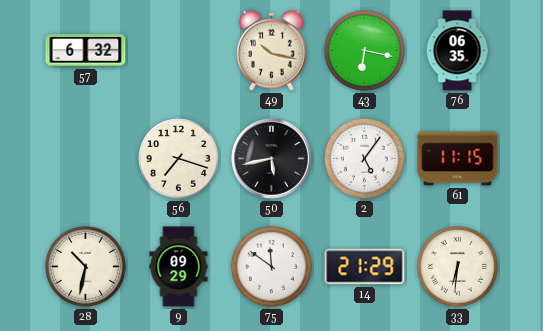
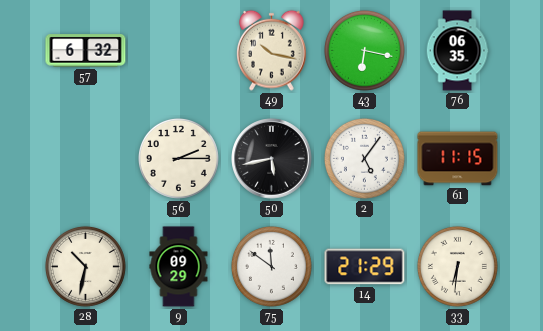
56: 7:18 -> 2:15
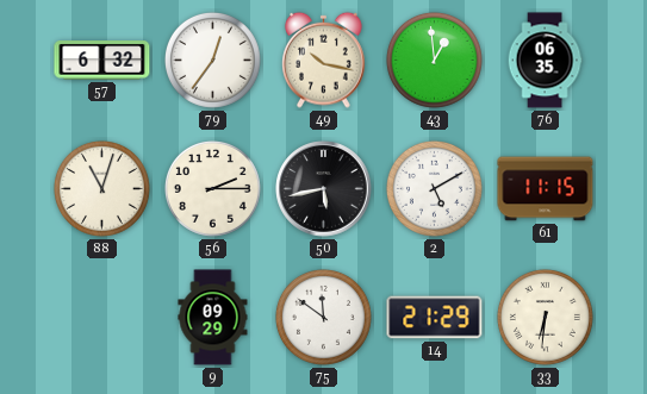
79: none -> 12:36
43: 6:17 -> 12:59
88: none -> 11:03
2: 5:06 -> 5:10
28: 10:32 -> none
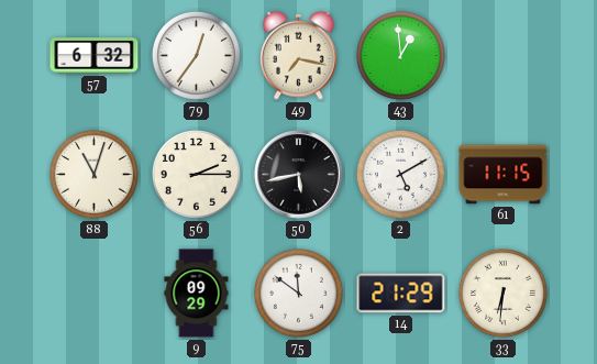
49: 10:17 -> 7:17
76: 06:35 -> none
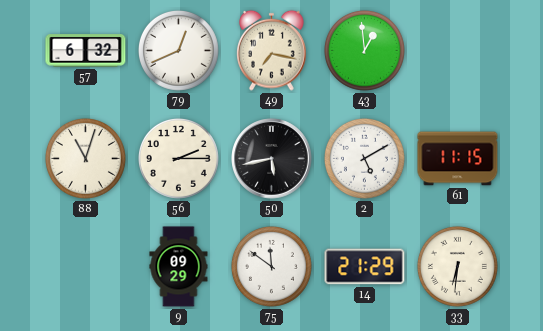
79: 12:36 -> 12:41
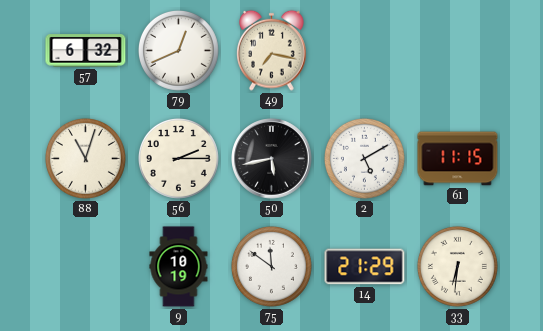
43: 12:59 -> none
9: 09:29 -> 10:19
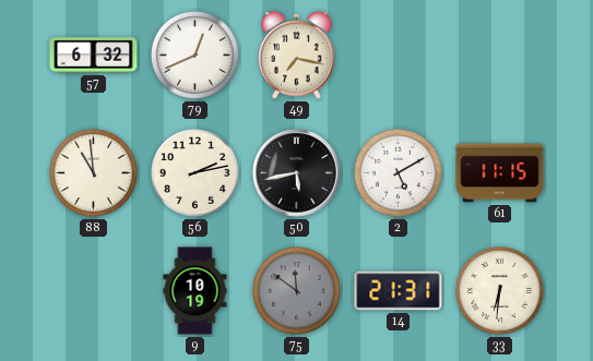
88: 11:03 -> 10:59
56: 2:15 -> 2:13
75 dial: white -> grey
14: 21:29 -> 21:31
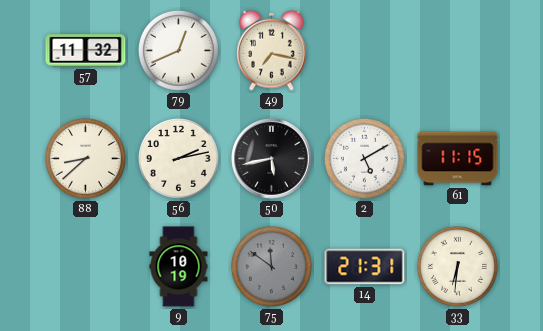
57: 6:32 -> 11:32
88: 10:59 -> 8:38
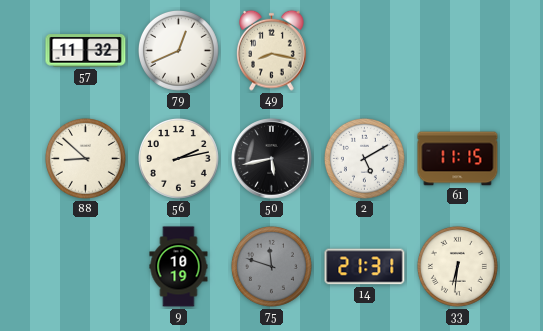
49: 7:17 -> 8:17
88: 8:38 -> 8:52
75: 11:51 -> 11:48
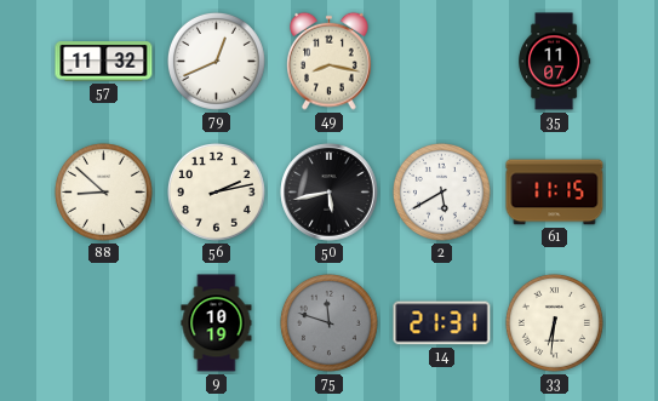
35: none -> 11:07
2: 5:10 -> 5:40
